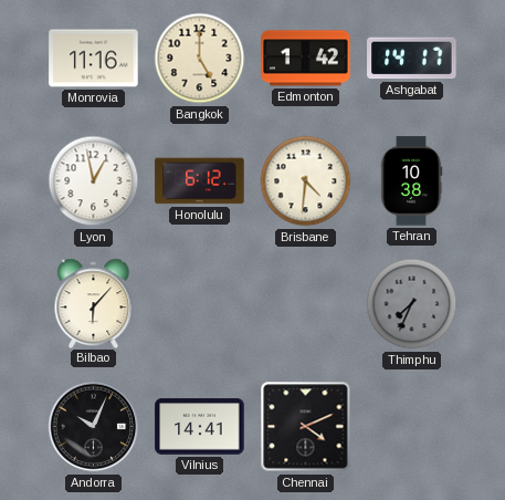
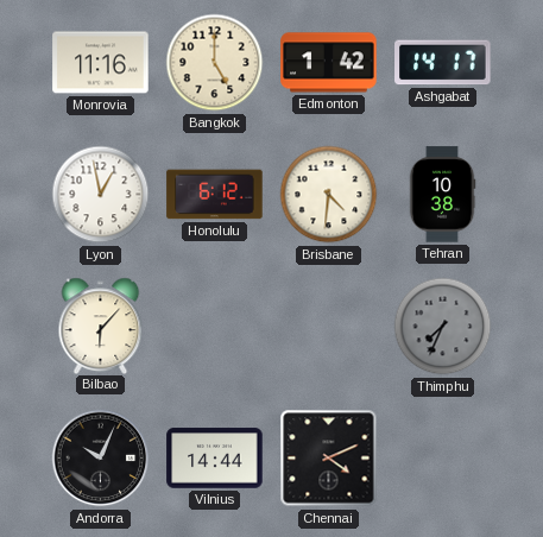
Vilnius: 14:41 -> 14:44
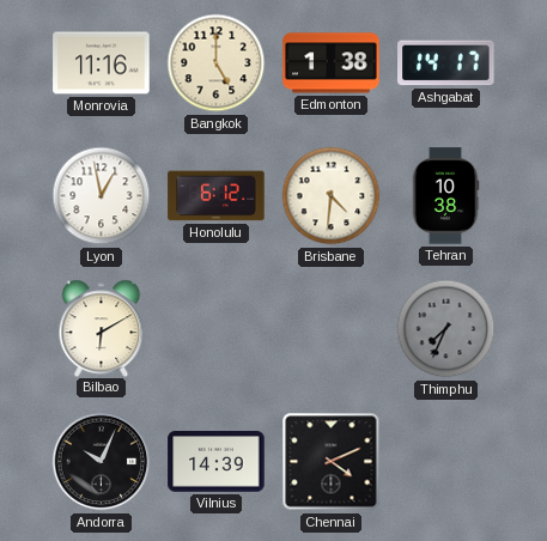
Edmonton: 1:42 -> 1:38
Bilbao: 6:07 -> 6:10
Vilnius: 14:44 -> 14:39
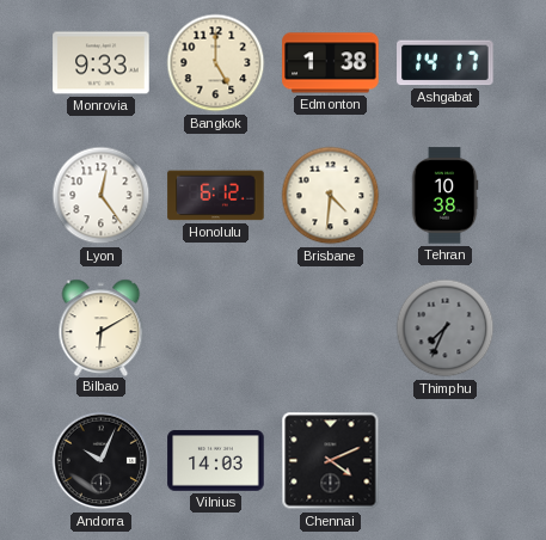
Monrovia: 11:16 -> 9:33
Lyon: 12:58 -> 12:24
Vilnius: 14:39 -> 14:03
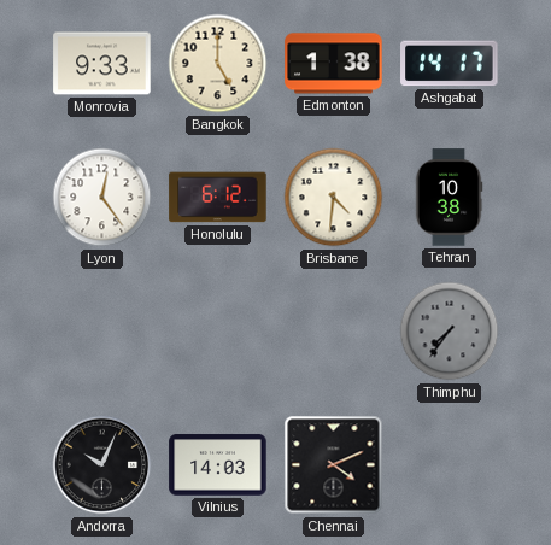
Bilbao: 6:10 -> none
Thimphu: 7:34 -> 7:36
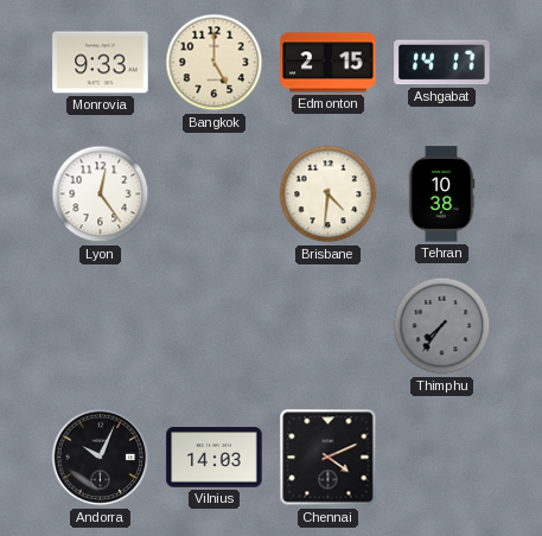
Edmonton: 1:38 -> 2:15
Honolulu: 6:12 -> none
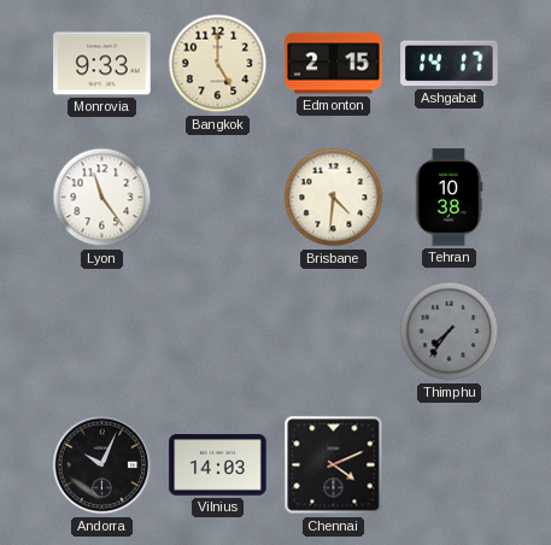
Lyon: 12:24 -> 11:24
